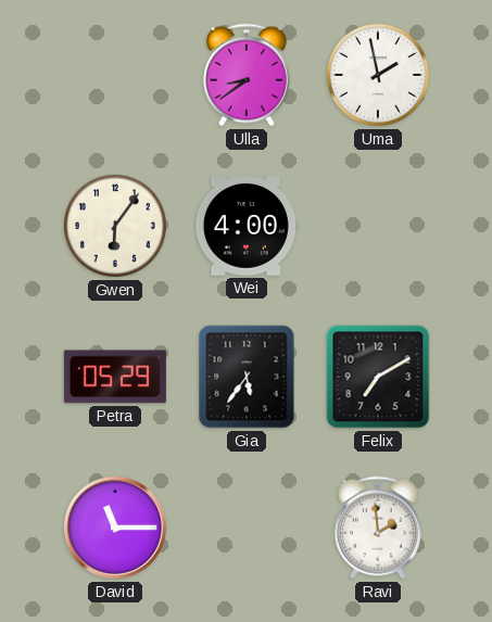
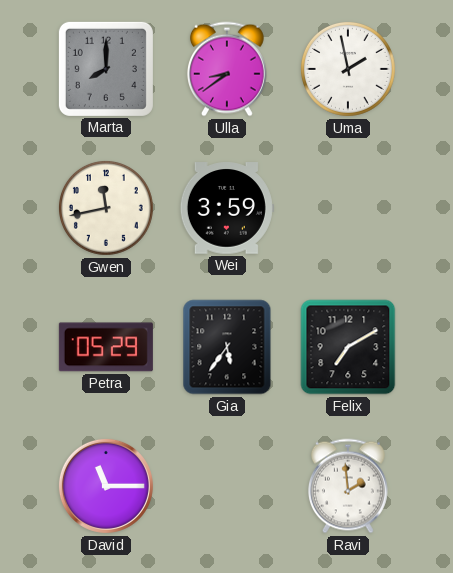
Marta: none -> 8:00
Gwen: 6:06 -> 11:43
Wei: 4:00 -> 3:59
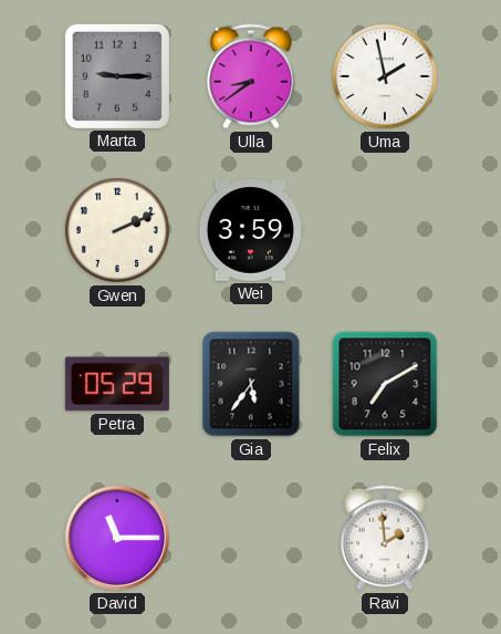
Marta: 8:00 -> 9:15
Gwen: 11:43 -> 2:11
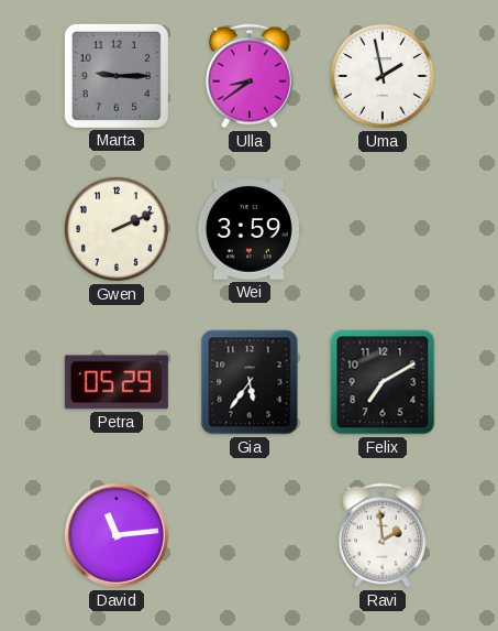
David: 11:15 -> 11:14
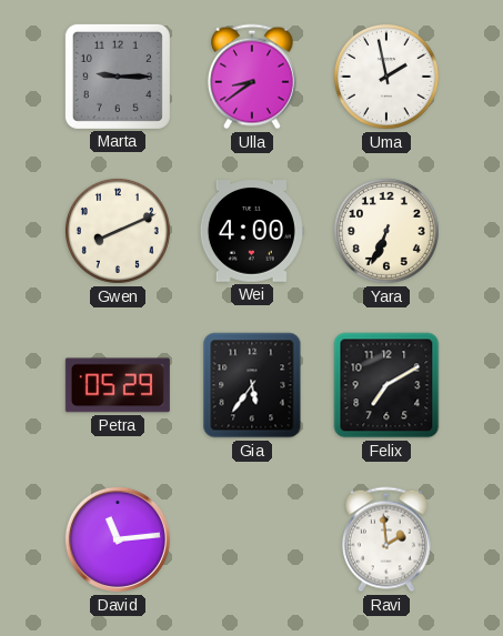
Gwen: 2:11 -> 8:11
Wei: 3:59 -> 4:00
Yara: none -> 6:34
